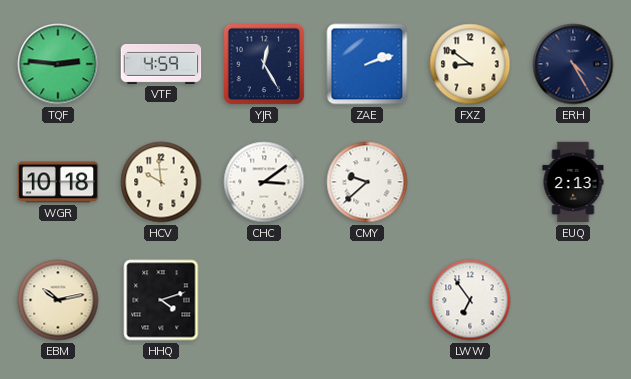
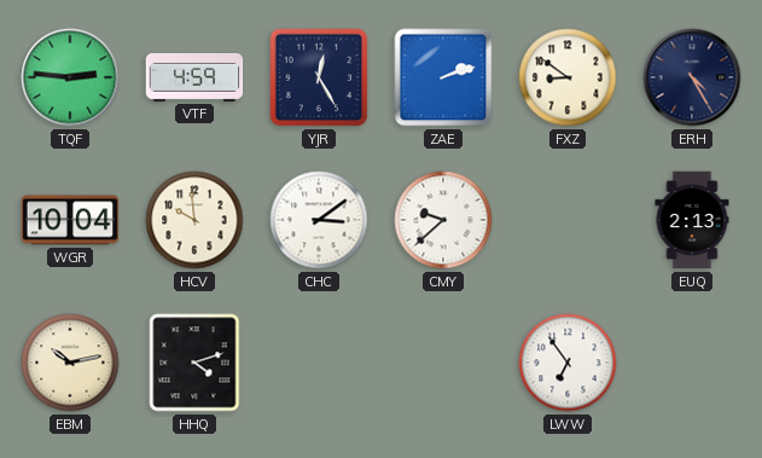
WGR: 10:18 -> 10:04
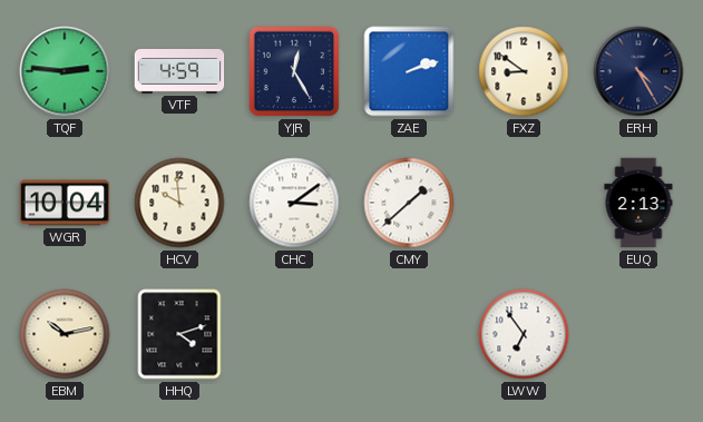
CMY: 9:38 -> 1:38
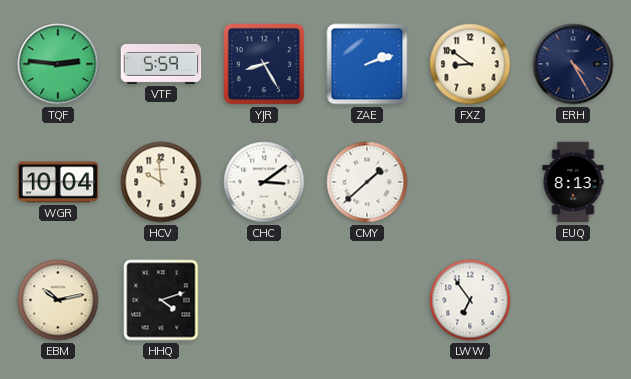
VTF: 4:59 -> 5:59
YJR: 12:25 -> 8:25
EUQ: 2:13 -> 8:13
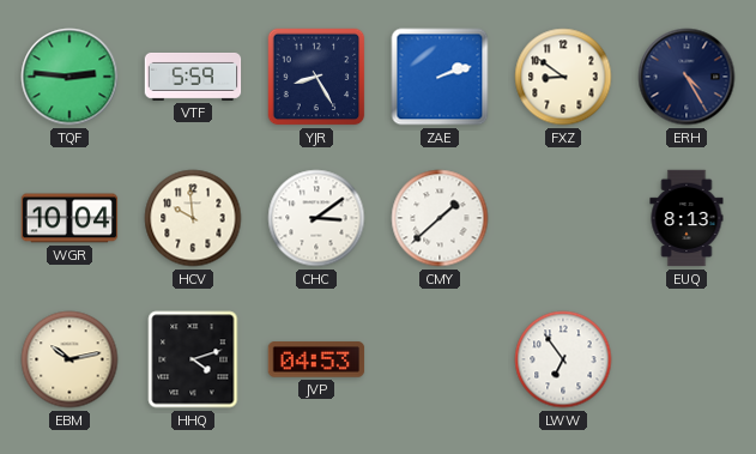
JVP: none -> 04:53
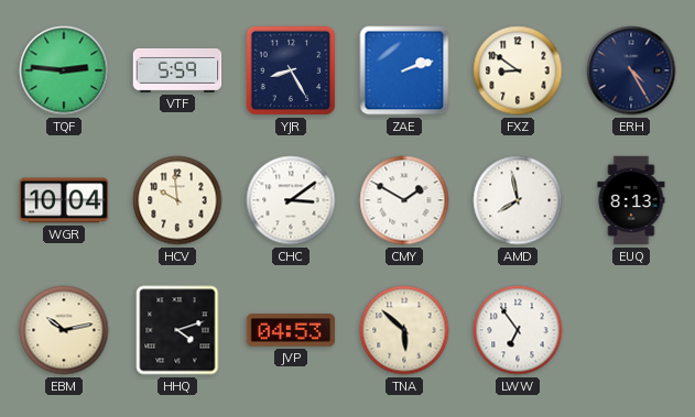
CMY: 1:38 -> 1:50
AMD: none -> 7:58
TNA: none -> 5:52
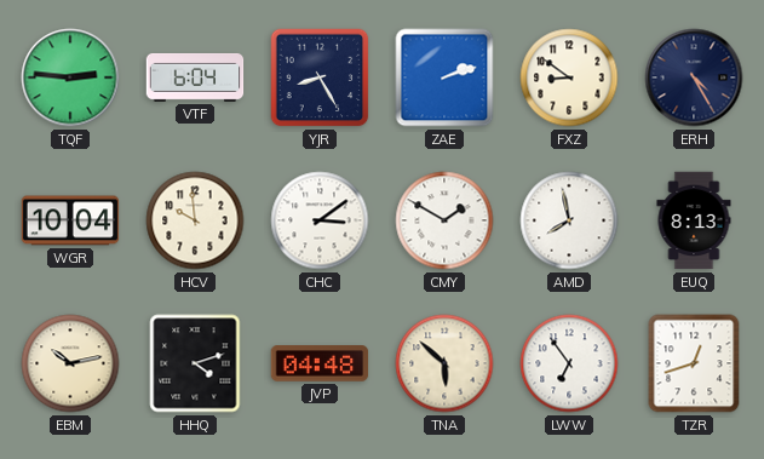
VTF: 5:59 -> 6:04
JVP: 04:53 -> 04:48
TZR: none -> 12:42
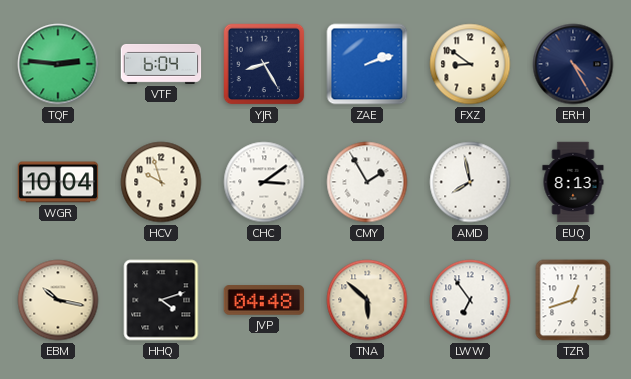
HCV: 9:59 -> 9:57
CMY: 1:50 -> 1:55
EBM: 10:13 -> 10:17
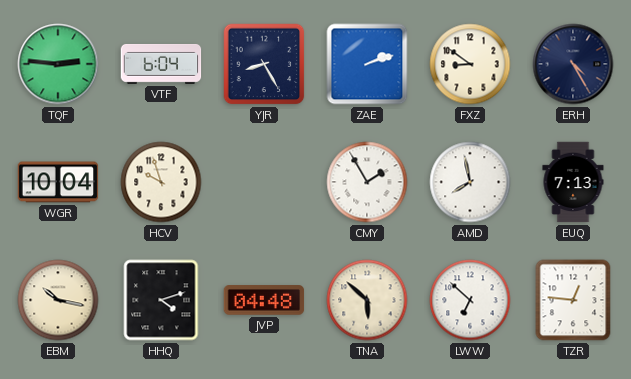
CHC: 3:09 -> none
EUQ: 8:13 -> 7:13
LWW: 6:54 -> 6:52
TZR: 12:42 -> 12:46
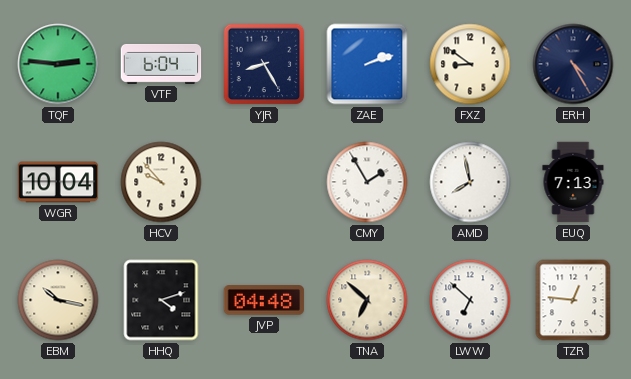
HCV: 9:57 -> 9:53
TNA: 5:52 -> 6:52
